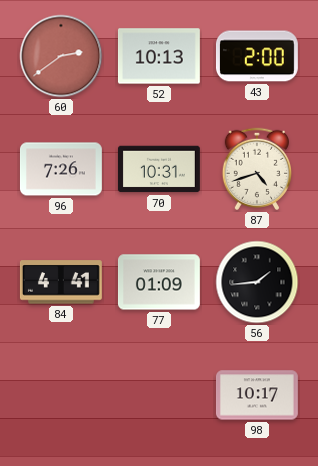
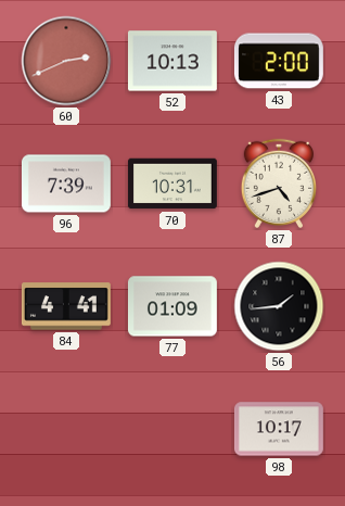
60: 2:39 -> 2:41
96: 7:26 -> 7:39
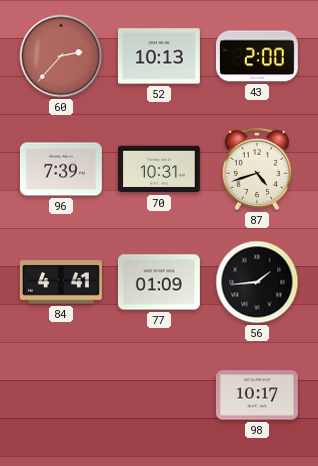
60: 2:41 -> 2:37
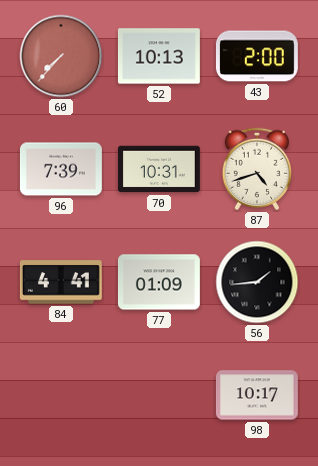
60: 2:37 -> 7:37
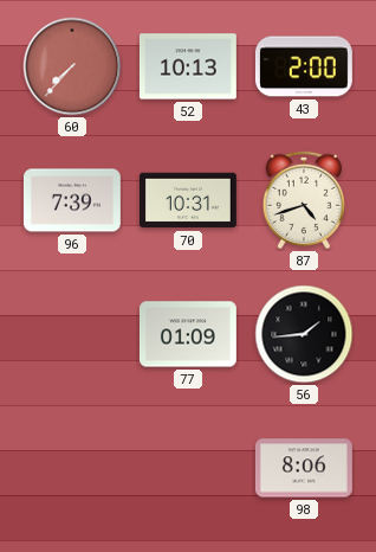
84: 4:41 -> none
98: 10:17 -> 8:06
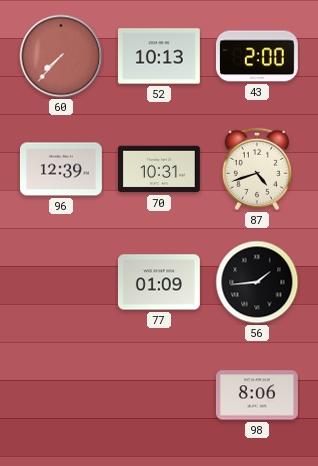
96: 7:39 -> 12:39
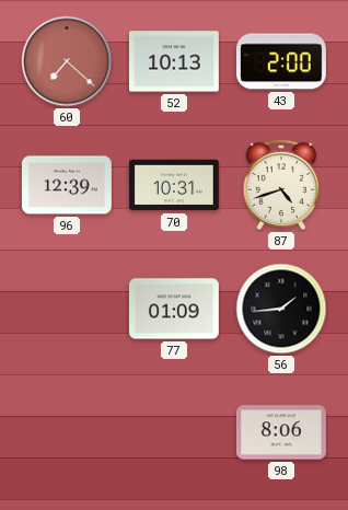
60: 7:37 -> 7:22
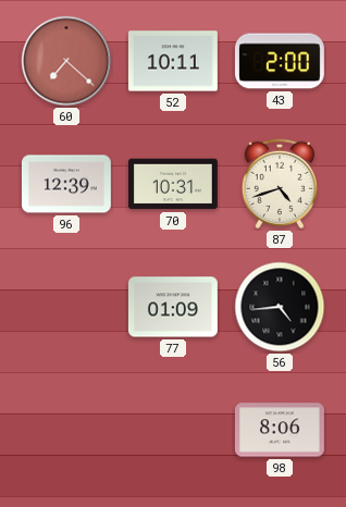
52: 10:13 -> 10:11
56: 1:44 -> 4:44
